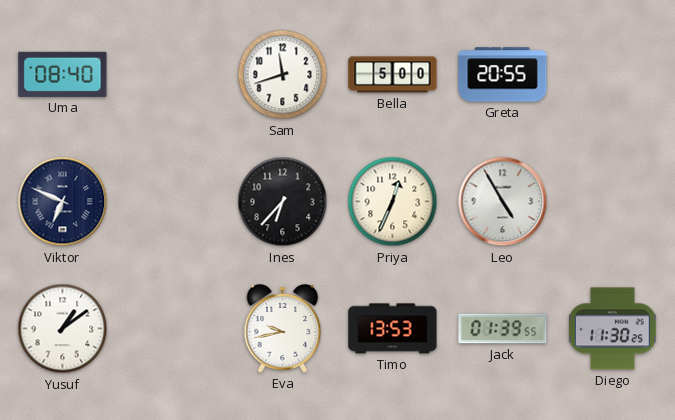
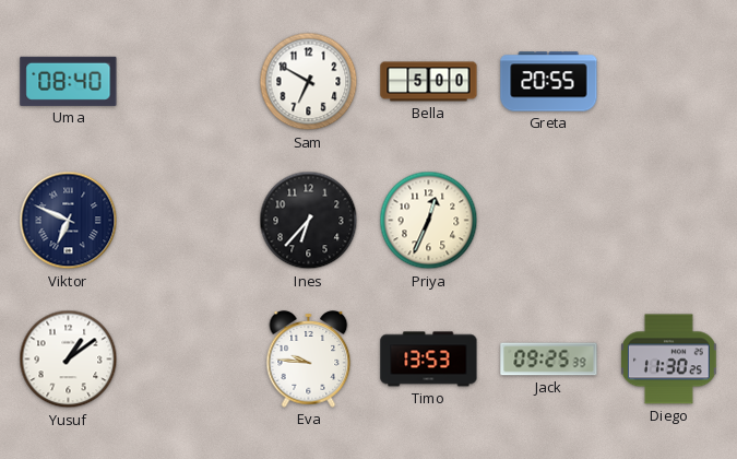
Sam: 11:42 -> 6:50
Leo: 4:55 -> none
Eva: 9:43 -> 9:46
Jack: 01:39 -> 09:25
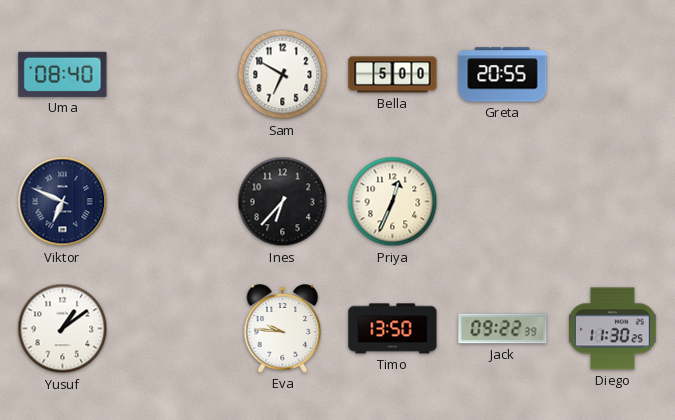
Timo: 13:53 -> 13:50
Jack: 09:25 -> 09:22
